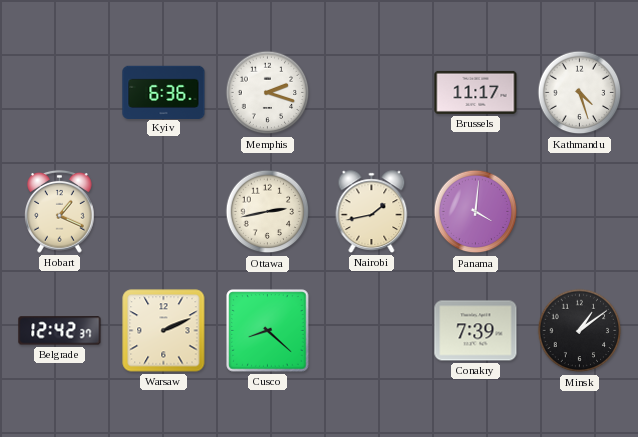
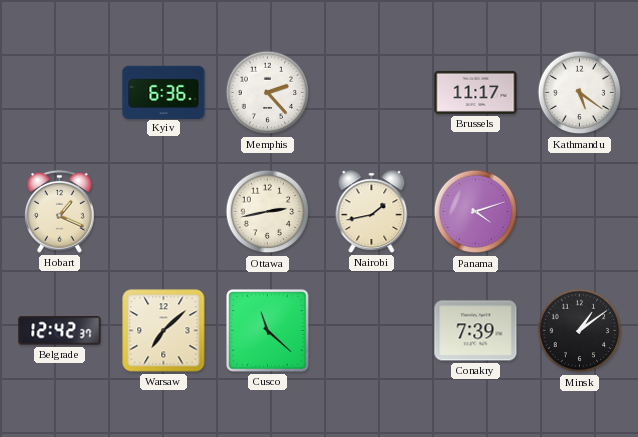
Memphis: 2:18 -> 2:23
Kathmandu: 4:27 -> 5:21
Panama: 4:01 -> 4:12
Warsaw: 2:11 -> 7:08
Cusco: 8:22 -> 11:22
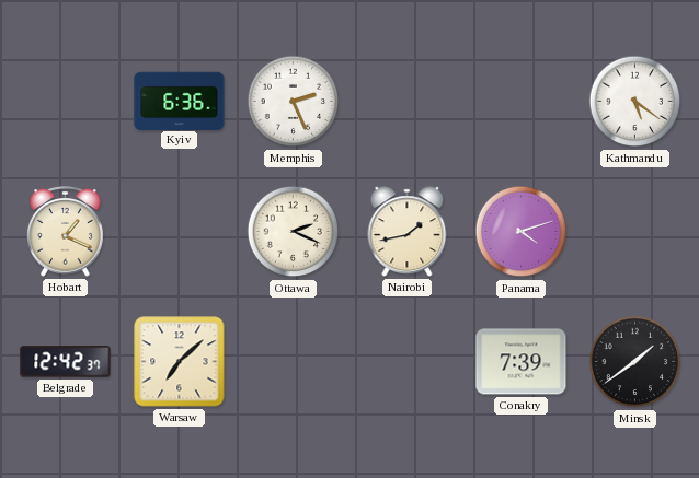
Memphis: 2:23 -> 2:26
Brussels: 11:17 -> none
Ottawa: 2:43 -> 2:19
Cusco: 11:22 -> none
Minsk: 1:09 -> 1:39
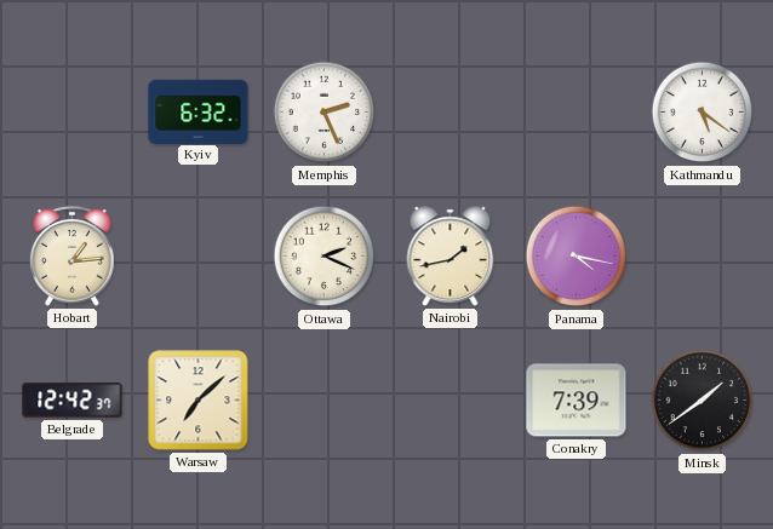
Kyiv: 6:36 -> 6:32
Hobart: 1:19 -> 1:14
Panama: 4:12 -> 4:17
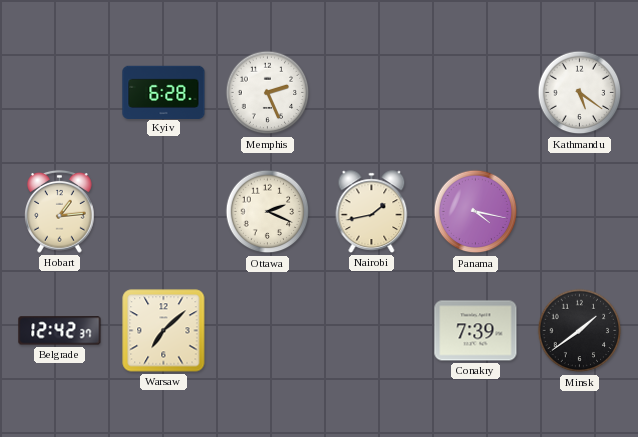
Kyiv: 6:32 -> 6:28
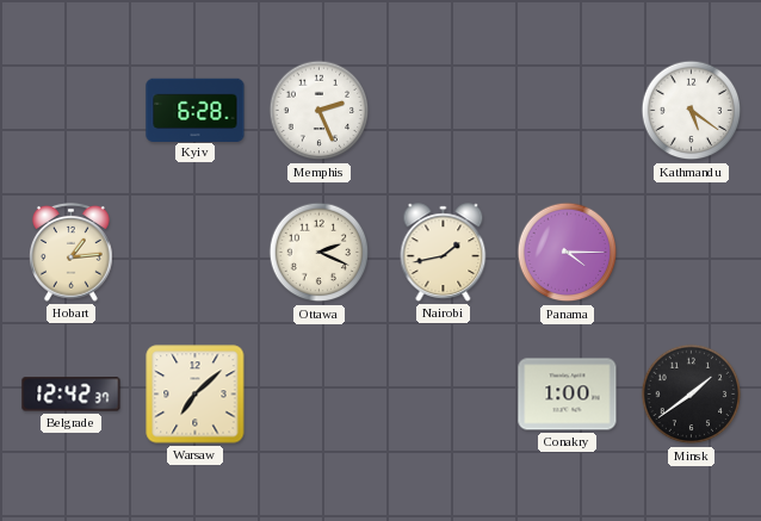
Panama: 4:17 -> 4:15
Conakry: 7:39 -> 1:00
